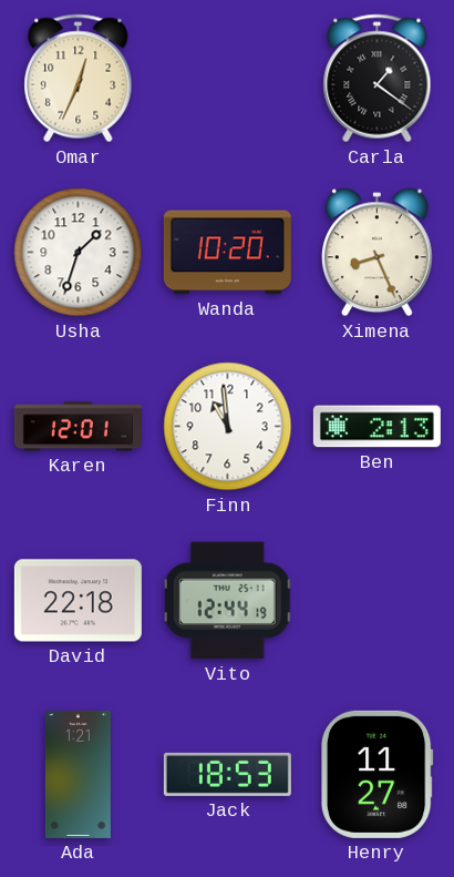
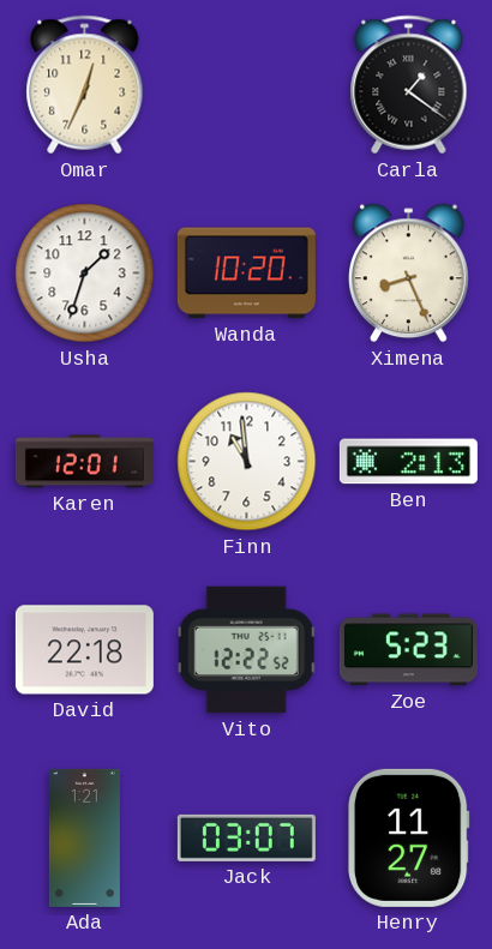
Vito: 12:44 -> 12:22
Zoe: none -> 5:23
Jack: 18:53 -> 03:07
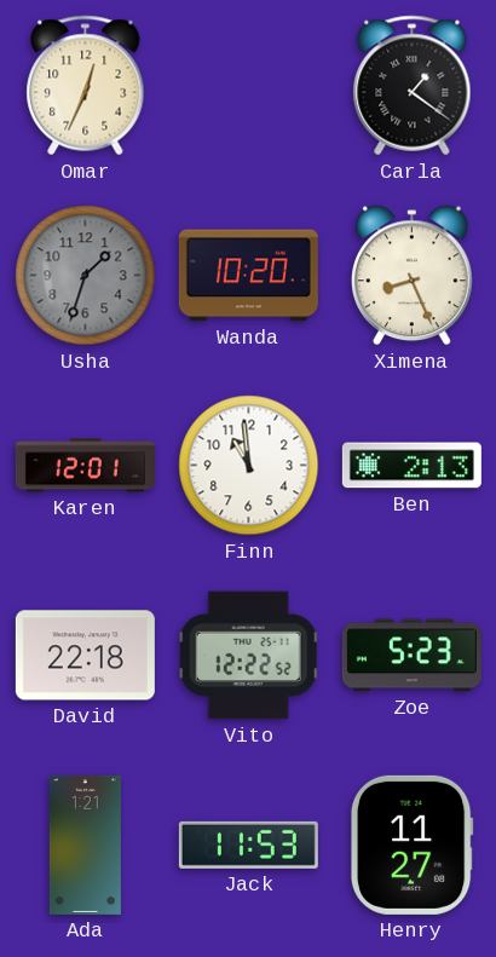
Usha dial: white -> grey
Jack: 03:07 -> 11:53
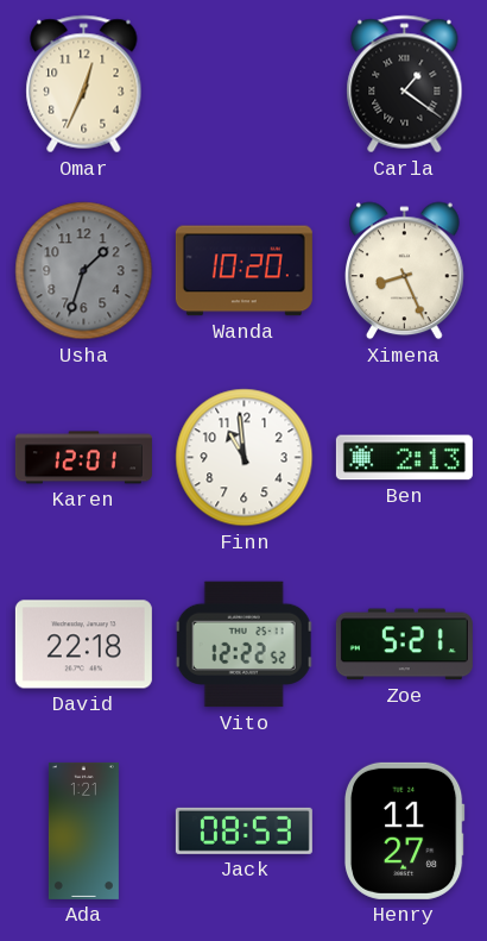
Zoe: 5:23 -> 5:21
Jack: 11:53 -> 08:53
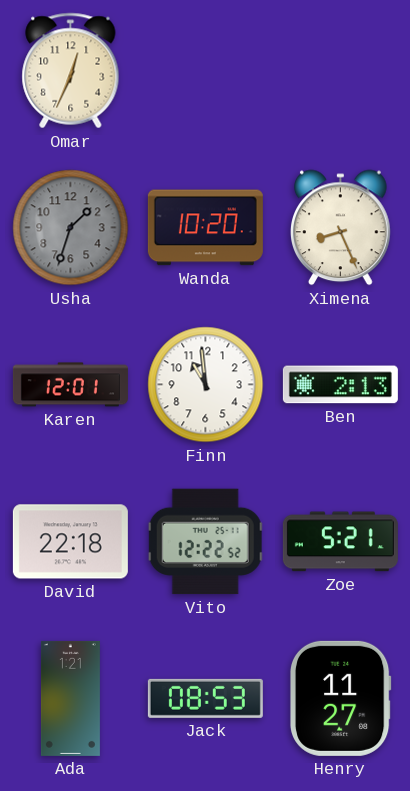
Carla: 1:21 -> none
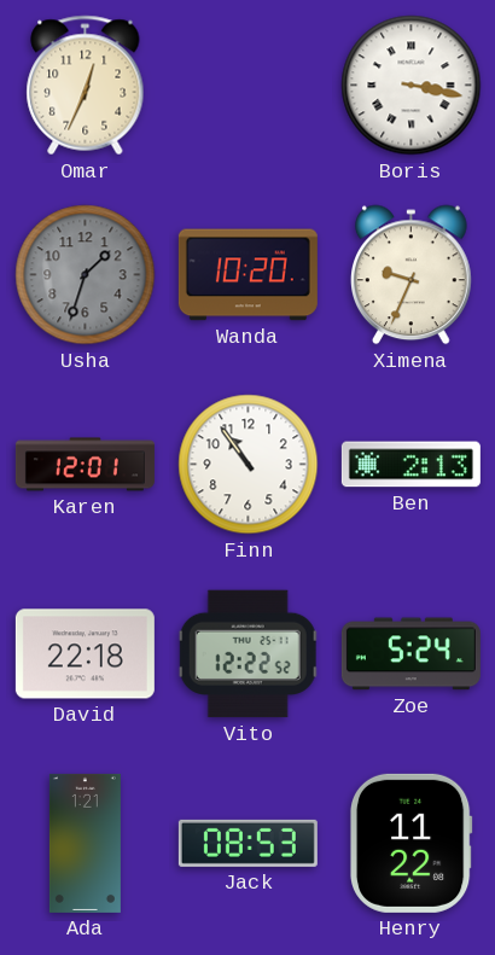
Boris: none -> 3:17
Ximena: 8:26 -> 9:34
Finn: 10:59 -> 10:54
Zoe: 5:21 -> 5:24
Henry: 11:27 -> 11:22
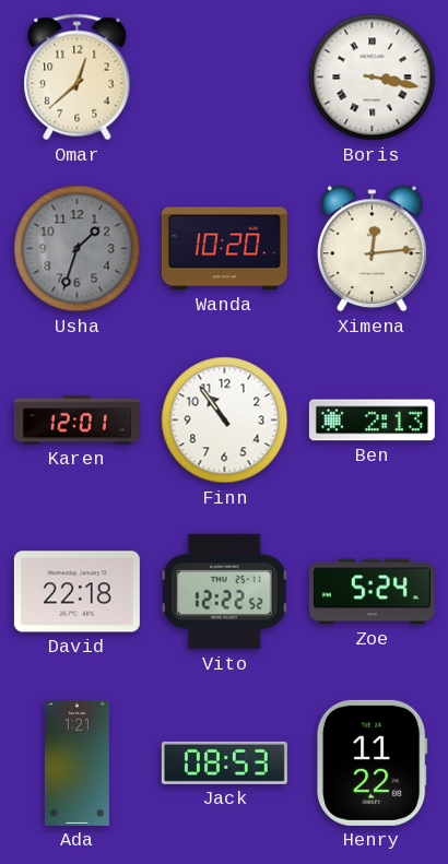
Omar: 12:34 -> 12:38
Ximena: 9:34 -> 12:14
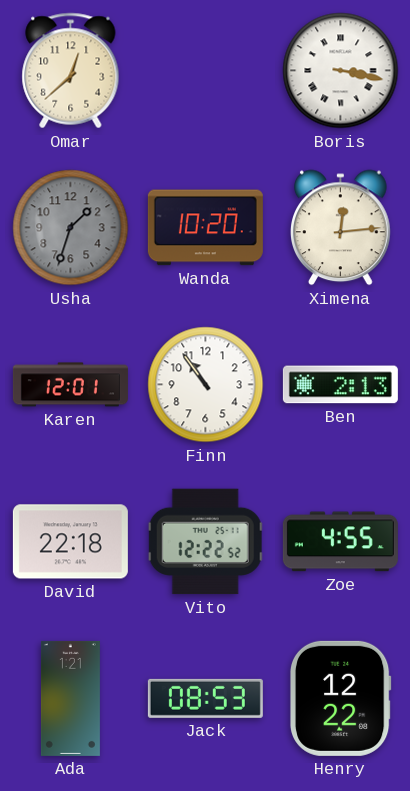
Zoe: 5:24 -> 4:55
Henry: 11:22 -> 12:22
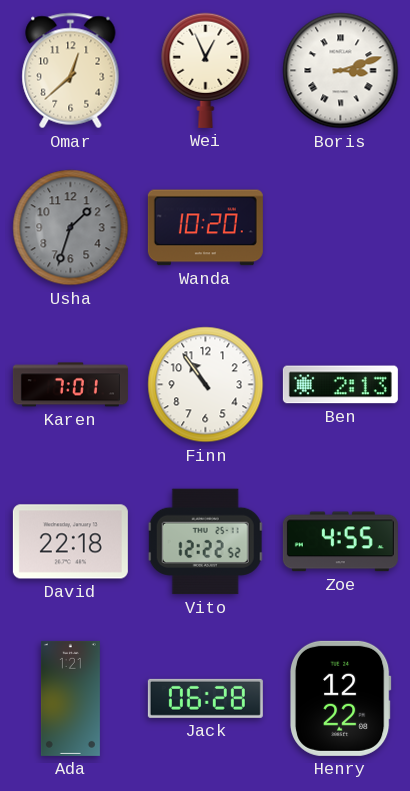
Wei: none -> 12:56
Boris: 3:17 -> 3:12
Ximena: 12:14 -> none
Karen: 12:01 -> 7:01
Jack: 08:53 -> 06:28
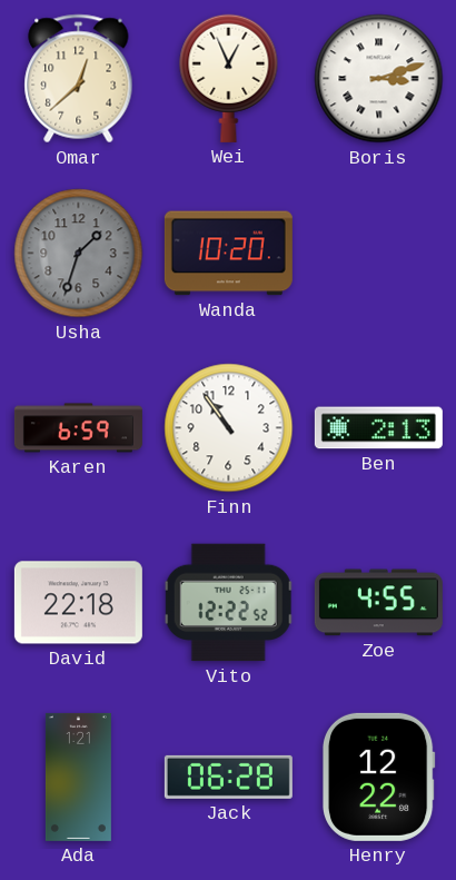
Karen: 7:01 -> 6:59
